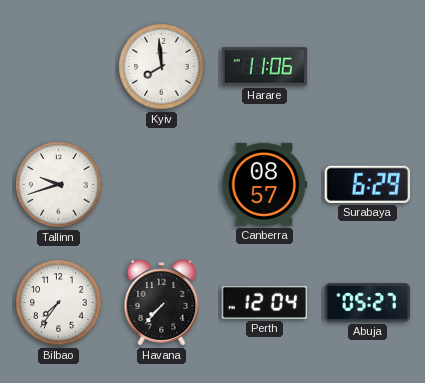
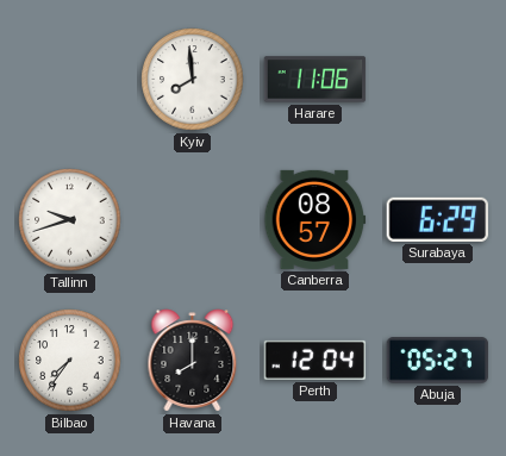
Havana: 7:37 -> 8:00
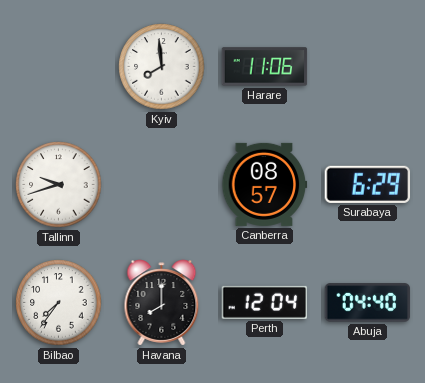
Abuja: 05:27 -> 04:40
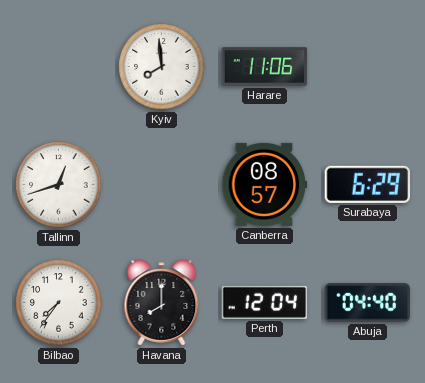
Tallinn: 9:42 -> 12:42
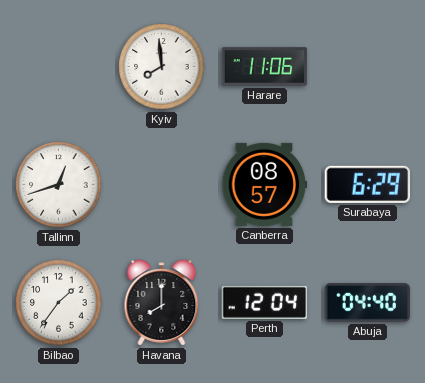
Bilbao: 7:36 -> 1:36
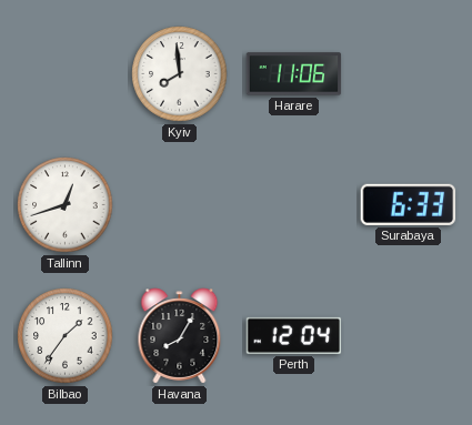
Canberra: 08:57 -> none
Surabaya: 6:29 -> 6:33
Havana: 8:00 -> 8:05
Abuja: 04:40 -> none
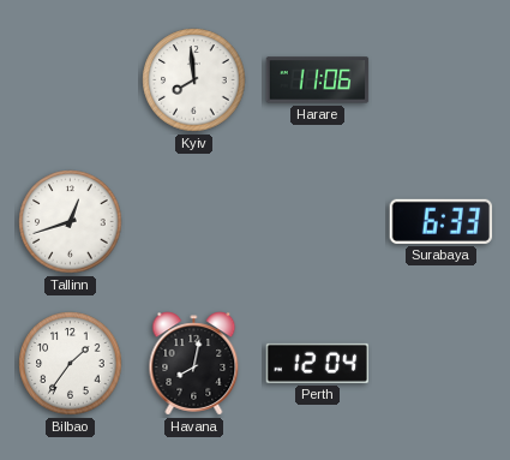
Havana: 8:05 -> 8:02
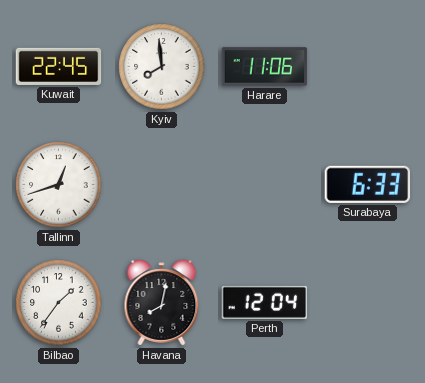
Kuwait: none -> 22:45
